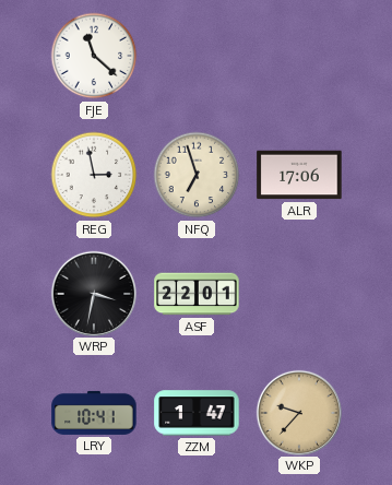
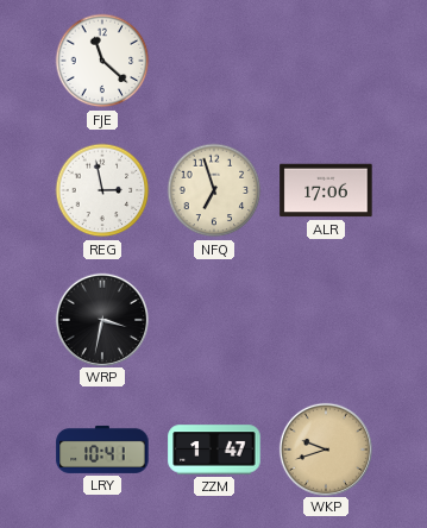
ASF: 22:01 -> none
WKP: 9:37 -> 9:42
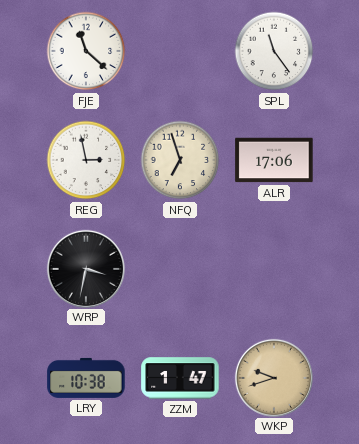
SPL: none -> 11:24
LRY: 10:41 -> 10:38
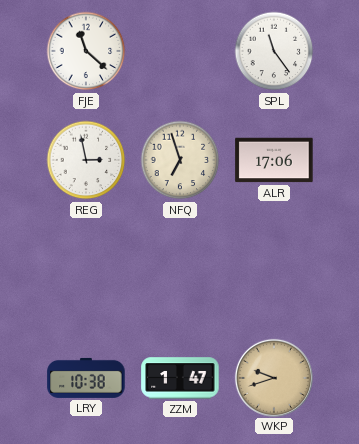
WRP: 3:32 -> none
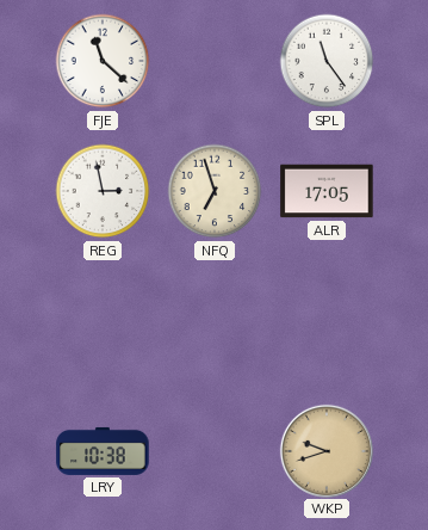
ALR: 17:06 -> 17:05
ZZM: 1:47 -> none
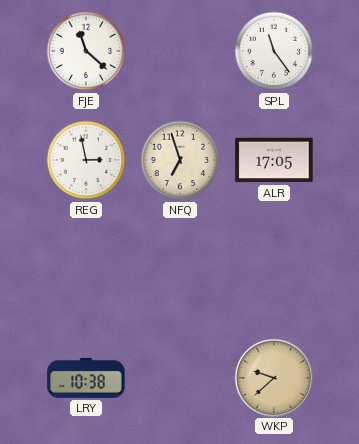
WKP: 9:42 -> 9:38
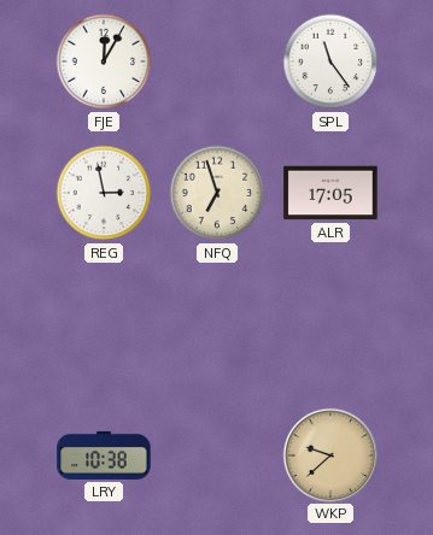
FJE: 11:22 -> 12:05
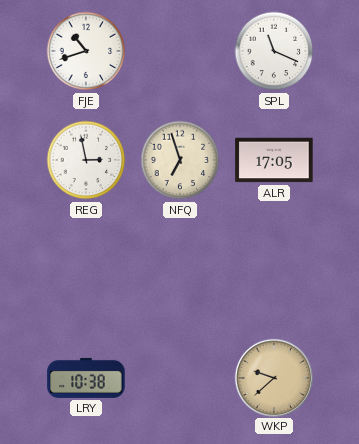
FJE: 12:05 -> 10:42
SPL: 11:24 -> 11:19
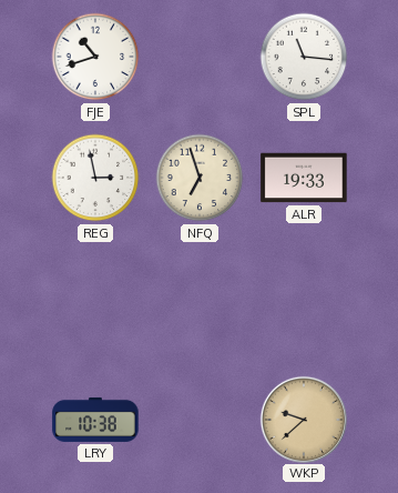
SPL: 11:19 -> 11:16
ALR: 17:05 -> 19:33
